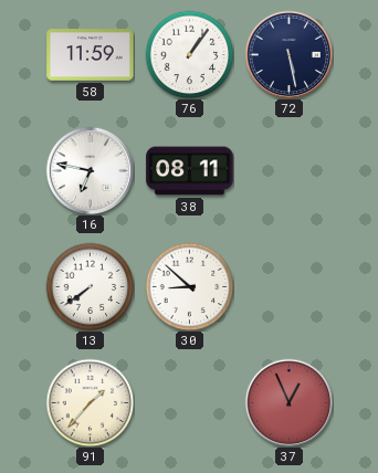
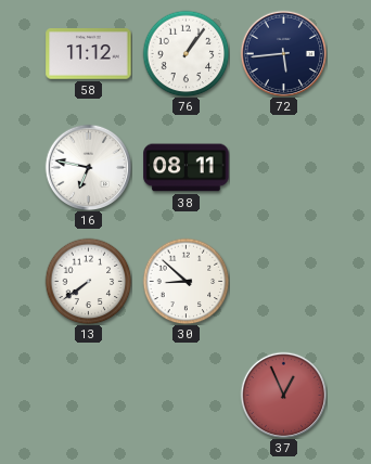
58: 11:59 -> 11:12
72: 5:28 -> 5:44
91: 1:37 -> none
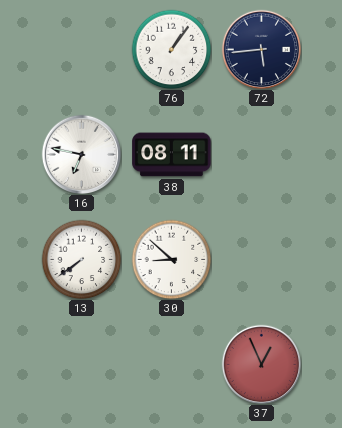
58: 11:12 -> none
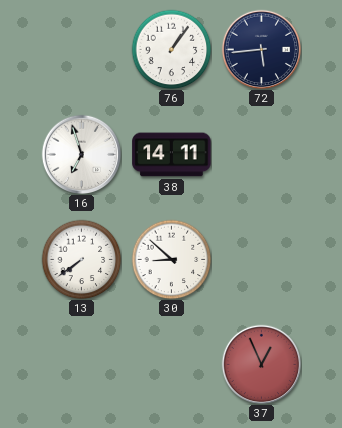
16: 6:47 -> 6:57
38: 08:11 -> 14:11
